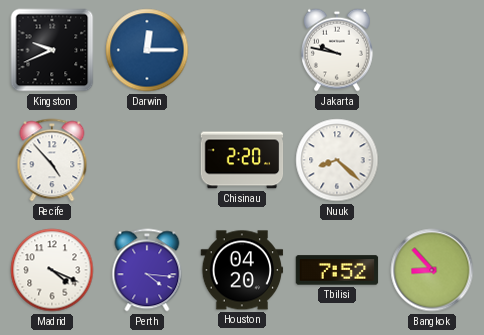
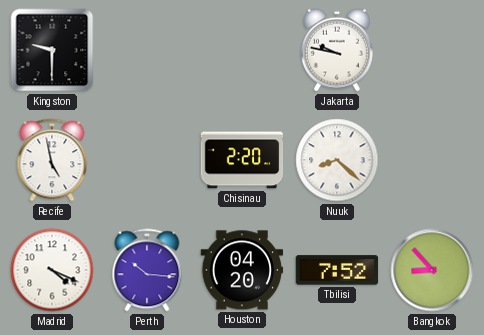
Kingston: 9:41 -> 9:30
Darwin: 12:15 -> none
Recife: 4:53 -> 4:58
Perth: 4:16 -> 10:16
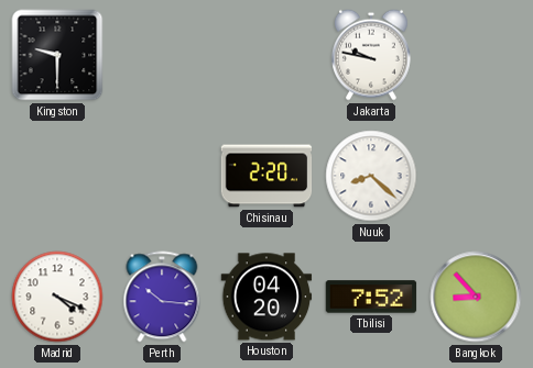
Recife: 4:58 -> none
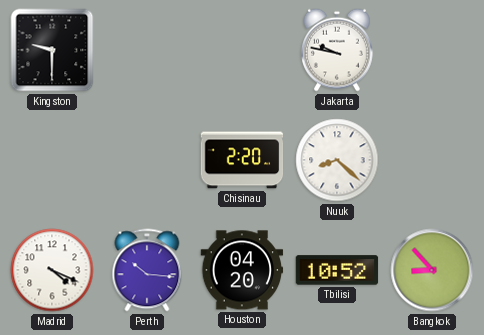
Tbilisi: 7:52 -> 10:52
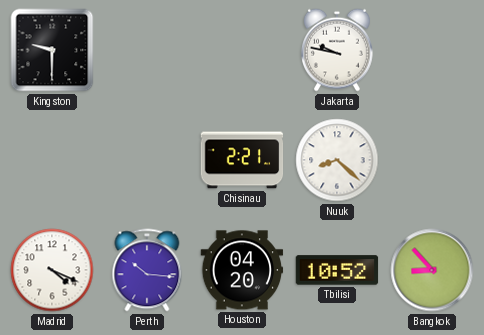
Chisinau: 2:20 -> 2:21
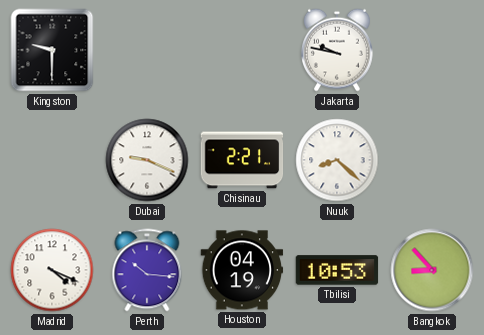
Dubai: none -> 9:19
Houston: 04:20 -> 04:19
Tbilisi: 10:52 -> 10:53
